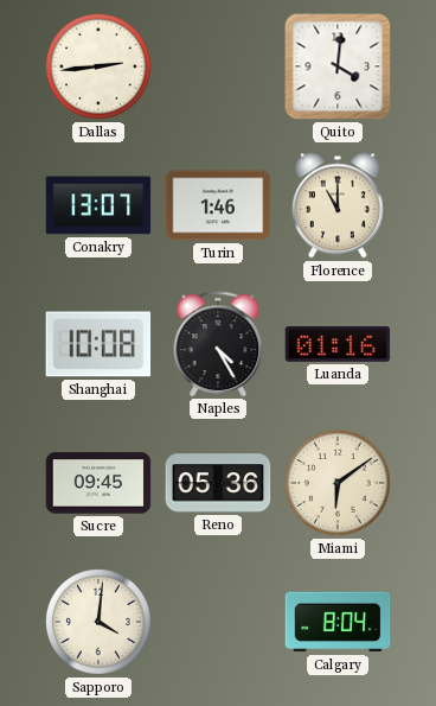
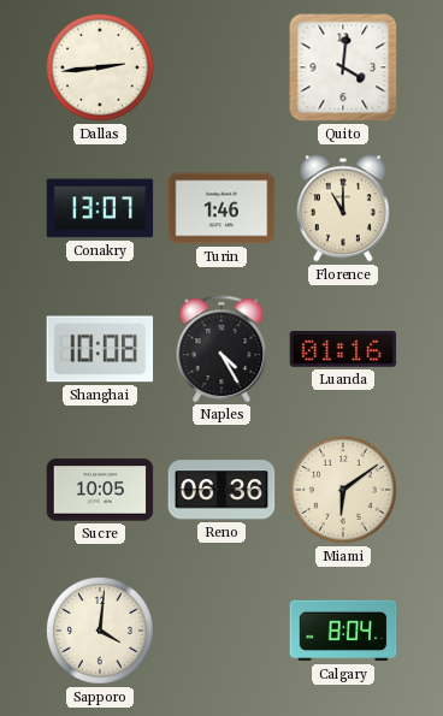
Sucre: 09:45 -> 10:05
Reno: 05:36 -> 06:36
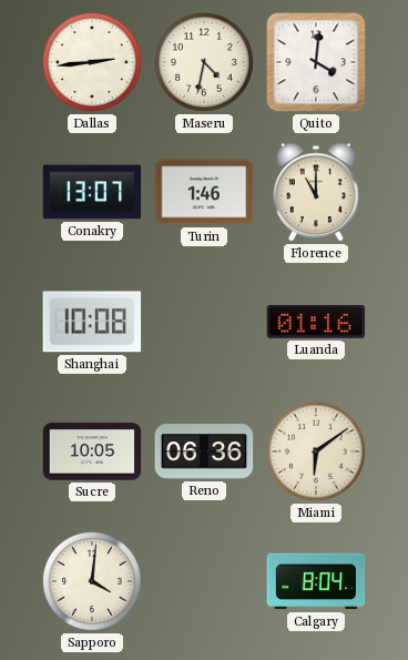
Maseru: none -> 4:32
Naples: 4:25 -> none
